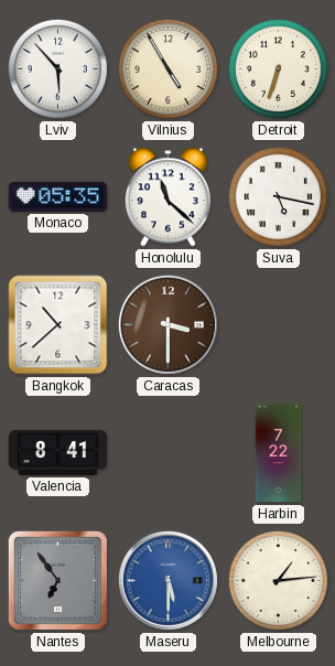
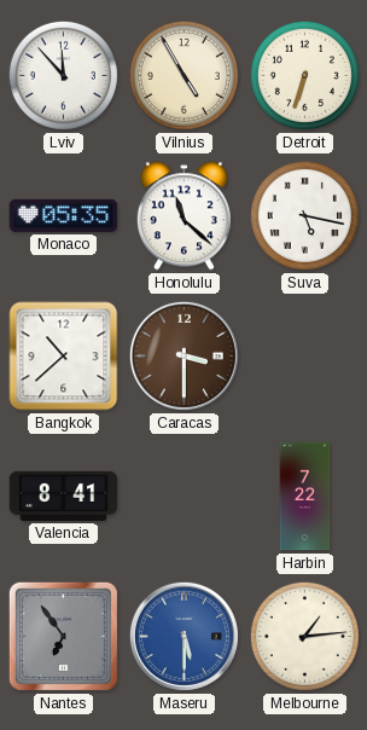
Lviv: 5:53 -> 11:53
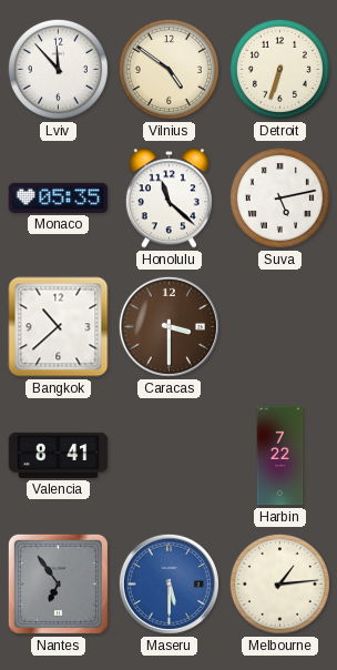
Vilnius: 4:55 -> 4:51
Suva: 5:17 -> 5:13
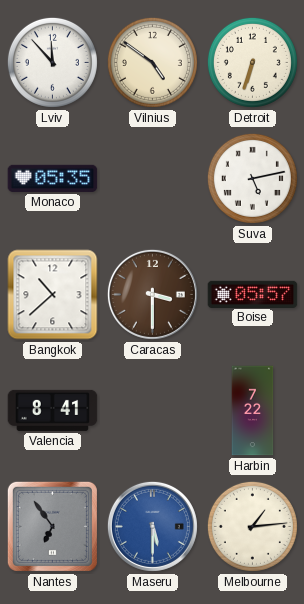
Honolulu: 11:22 -> none
Boise: none -> 05:57
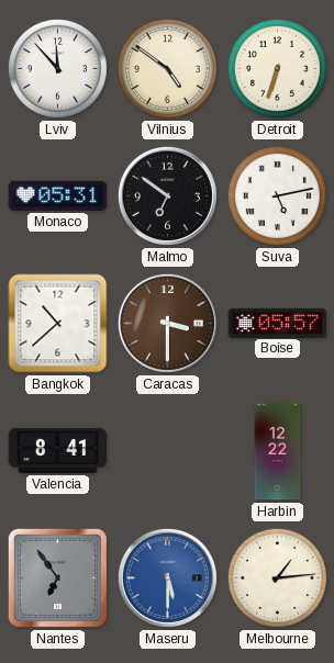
Monaco: 05:35 -> 05:31
Malmo: none -> 6:51
Harbin: 7:22 -> 12:22
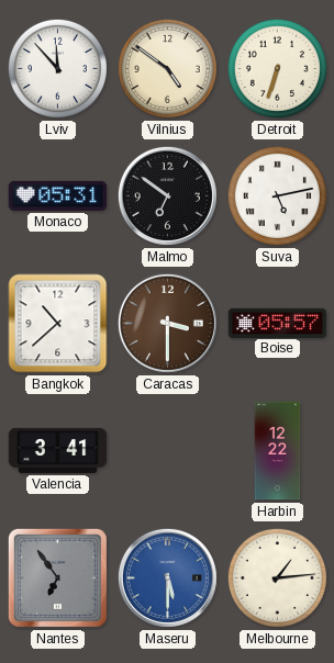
Valencia: 8:41 -> 3:41
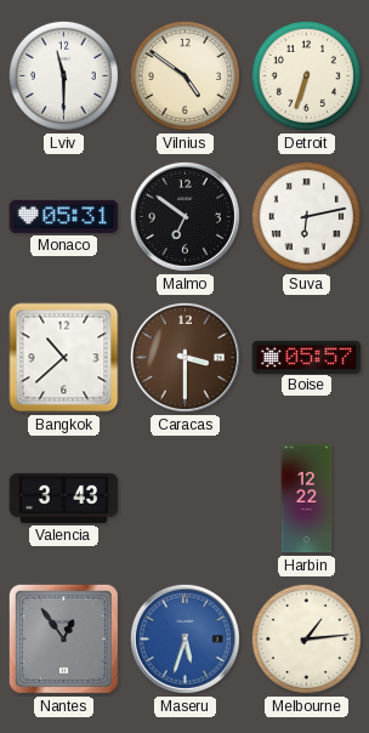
Lviv: 11:53 -> 11:30
Suva: 5:13 -> 6:13
Valencia: 3:41 -> 3:43
Nantes: 6:54 -> 12:54
Maseru: 5:30 -> 5:33
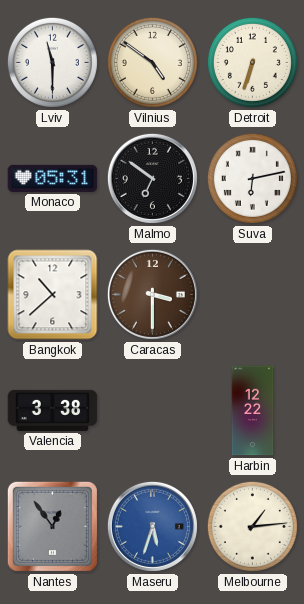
Boise: 05:57 -> none
Valencia: 3:43 -> 3:38
